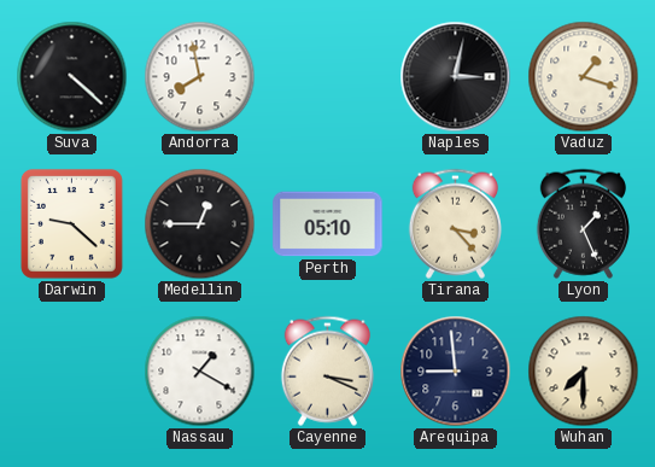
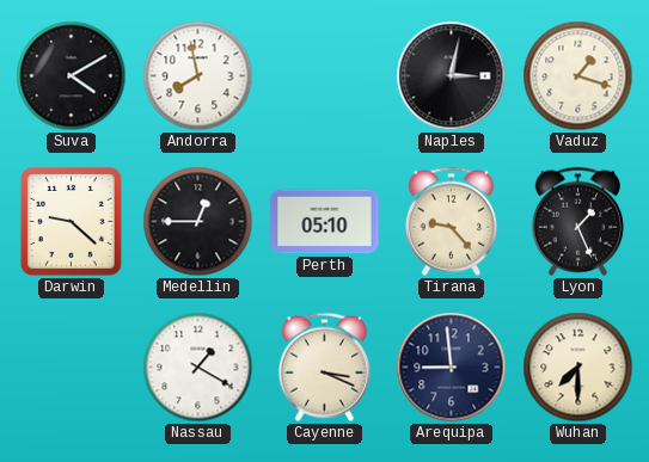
Suva: 4:22 -> 4:10
Tirana: 3:23 -> 9:23
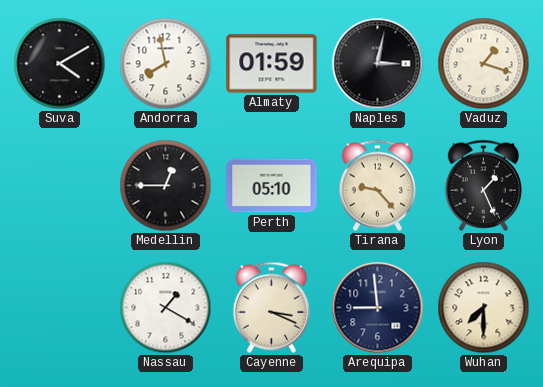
Almaty: none -> 01:59
Darwin: 9:22 -> none
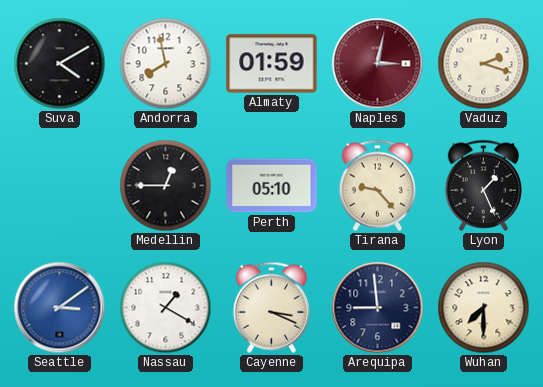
Naples dial: black -> burgundy
Vaduz: 1:18 -> 2:18
Seattle: none -> 3:09
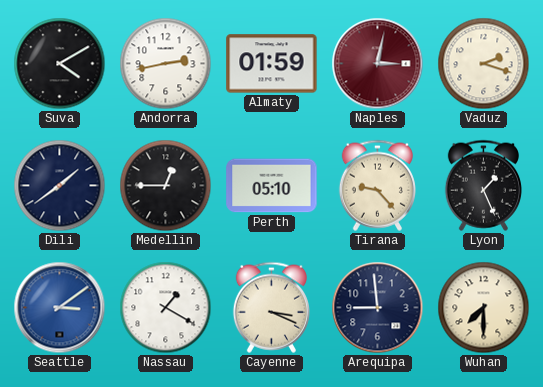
Andorra: 7:58 -> 2:43
Dili: none -> 1:39
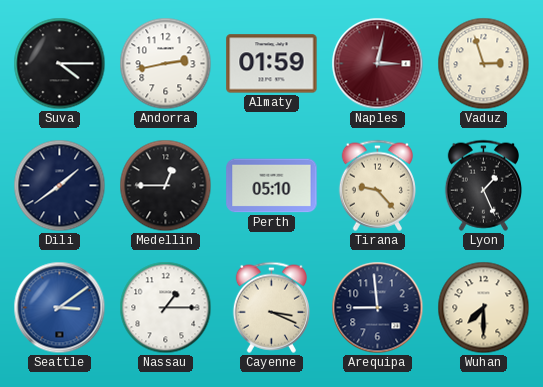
Suva: 4:10 -> 4:15
Vaduz: 2:18 -> 2:57
Nassau: 1:20 -> 1:15
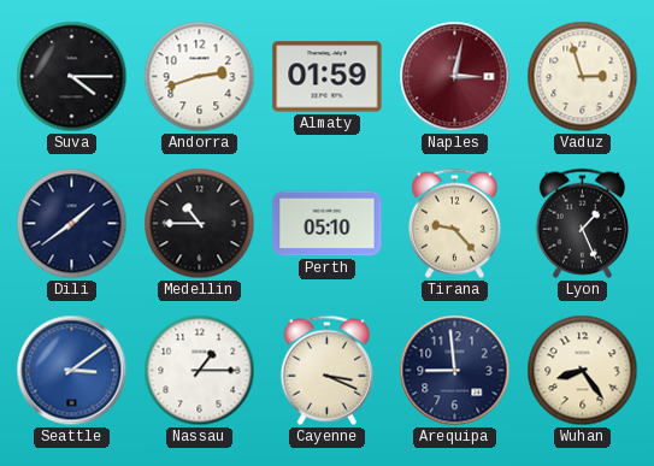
Andorra: 2:43 -> 2:42
Medellin: 12:45 -> 10:45
Wuhan: 7:30 -> 8:24
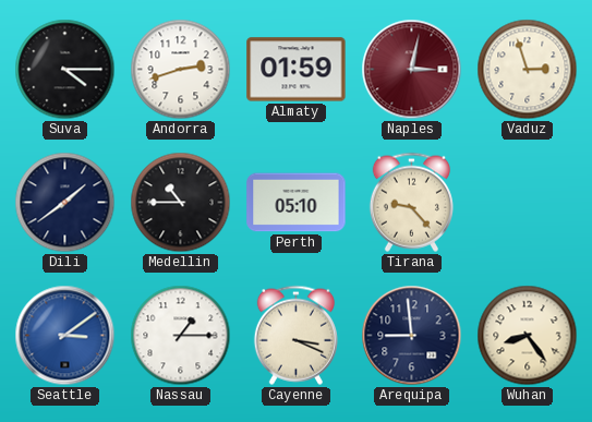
Lyon: 1:26 -> none
